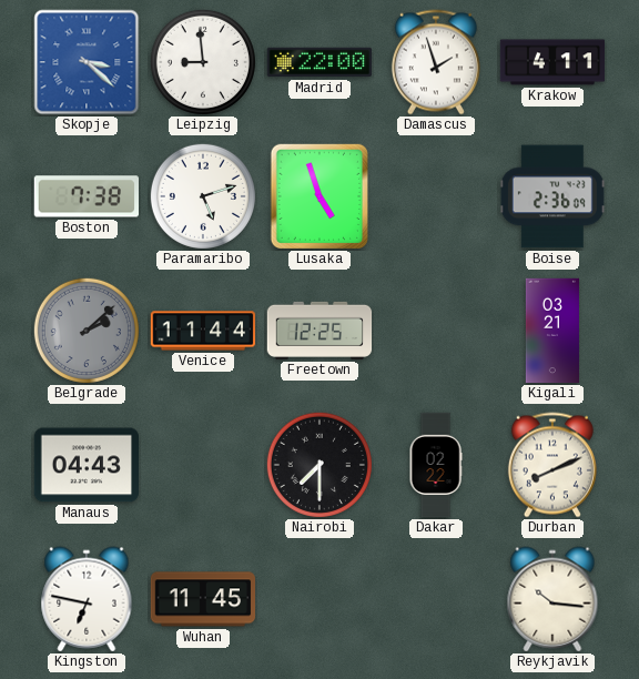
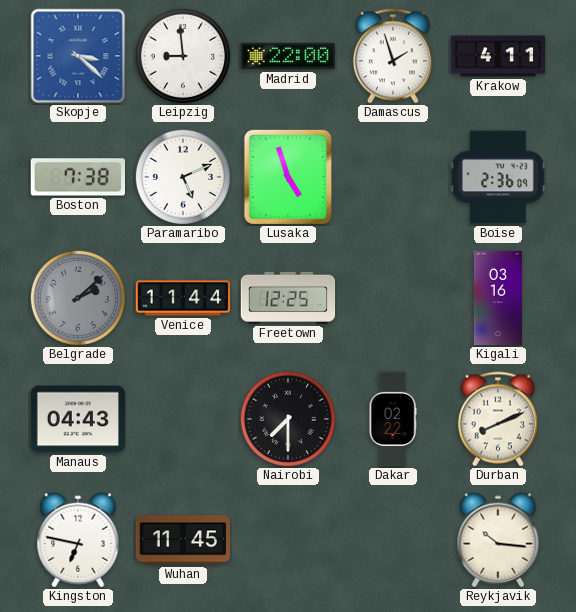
Paramaribo: 5:12 -> 5:11
Kigali: 03:21 -> 03:16
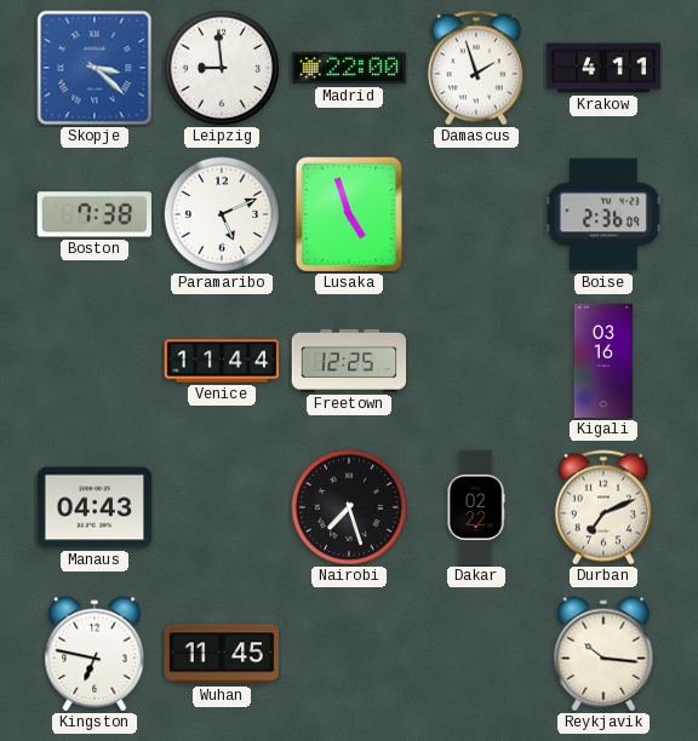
Belgrade: 2:08 -> none
Nairobi: 7:30 -> 7:27
Durban: 8:11 -> 7:11
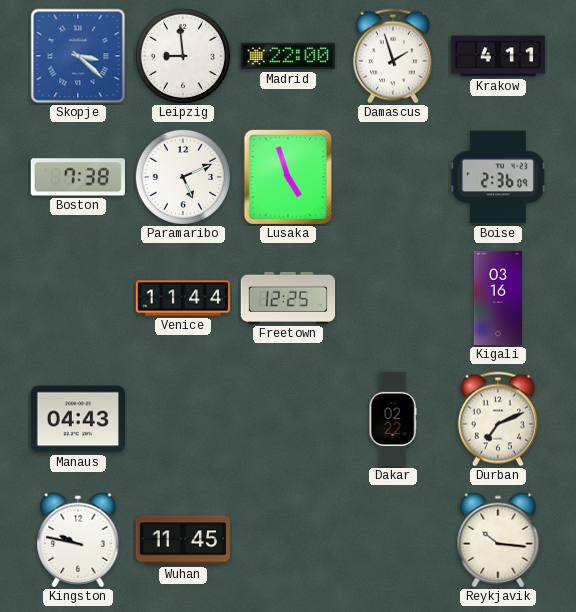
Nairobi: 7:27 -> none
Kingston: 6:47 -> 9:47
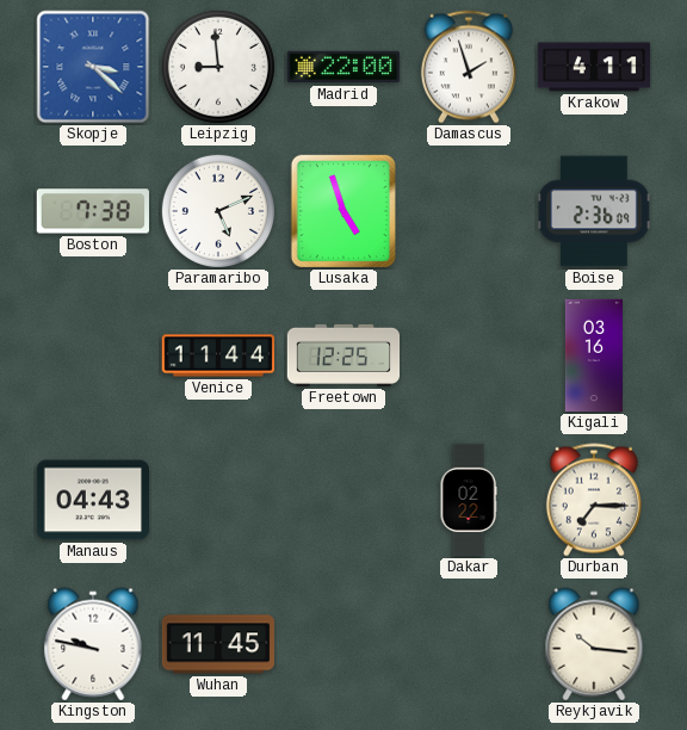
Durban: 7:11 -> 7:15
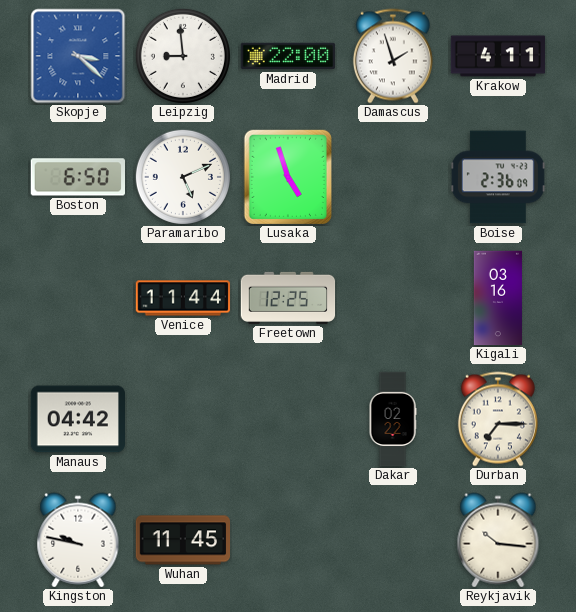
Boston: 7:38 -> 6:50
Manaus: 04:43 -> 04:42
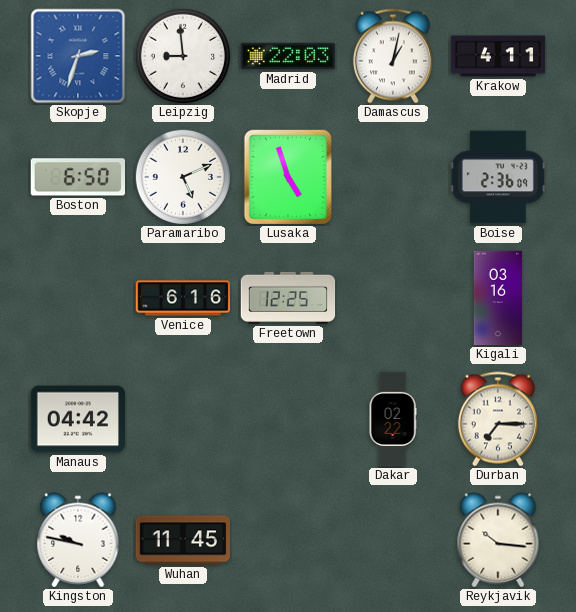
Skopje: 3:22 -> 2:33
Madrid: 22:00 -> 22:03
Damascus: 1:57 -> 1:02
Venice: 11:44 -> 6:16
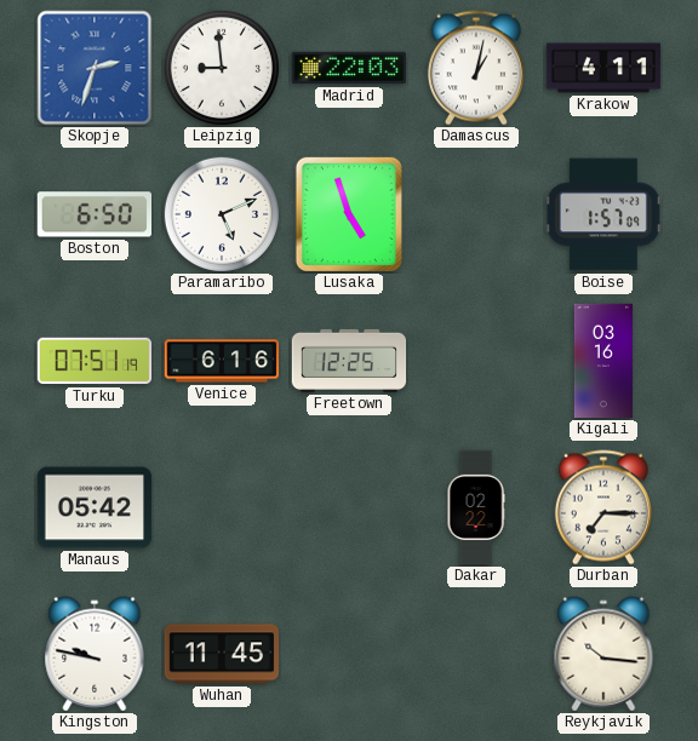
Boise: 2:36 -> 1:57
Turku: none -> 07:51
Manaus: 04:42 -> 05:42
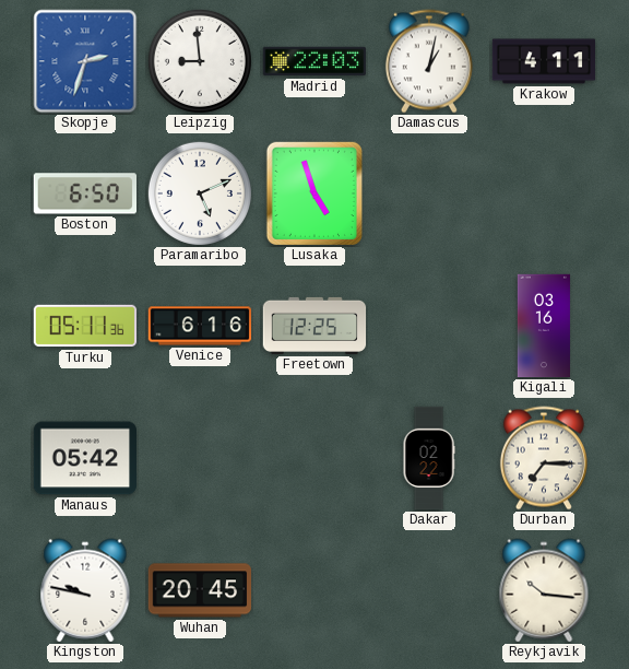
Boise: 1:57 -> none
Turku: 07:51 -> 05:11
Wuhan: 11:45 -> 20:45
